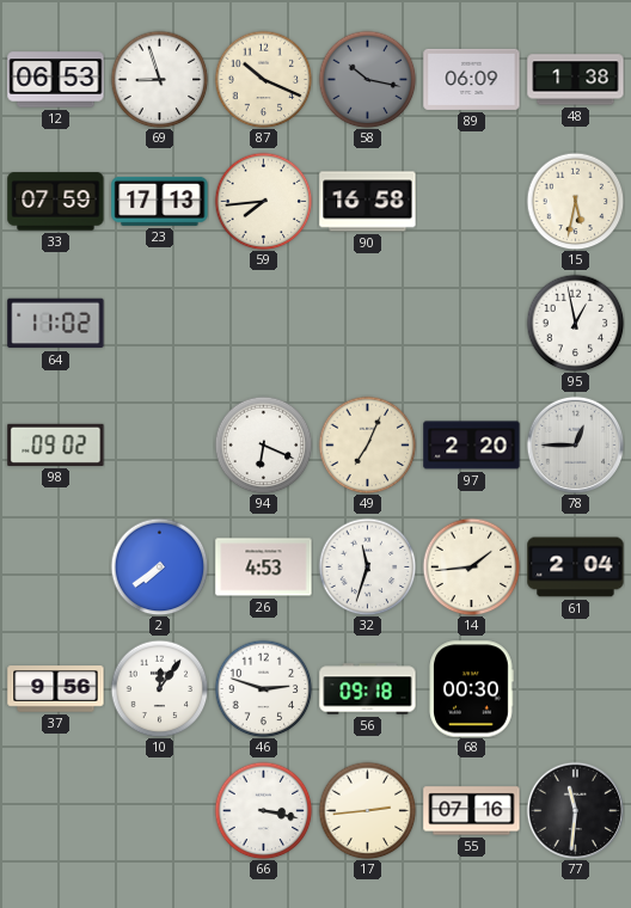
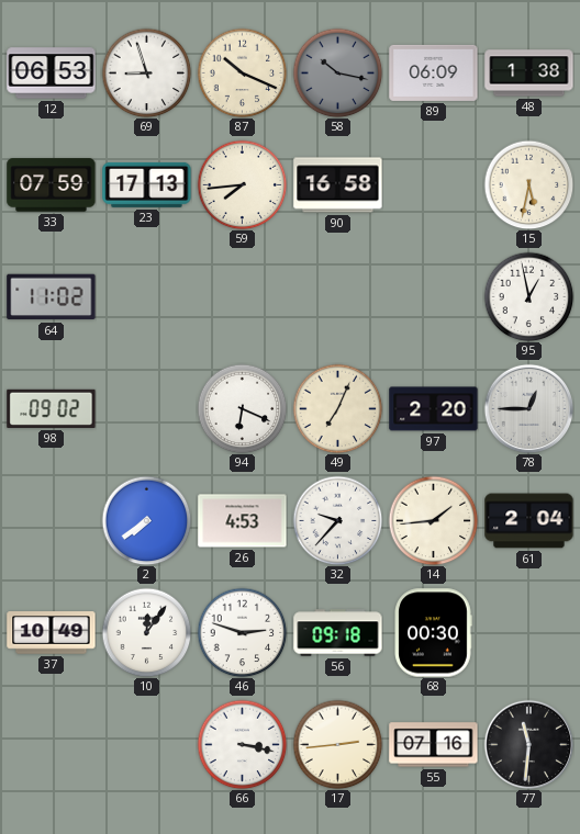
32: 11:33 -> 9:37
37: 9:56 -> 10:49
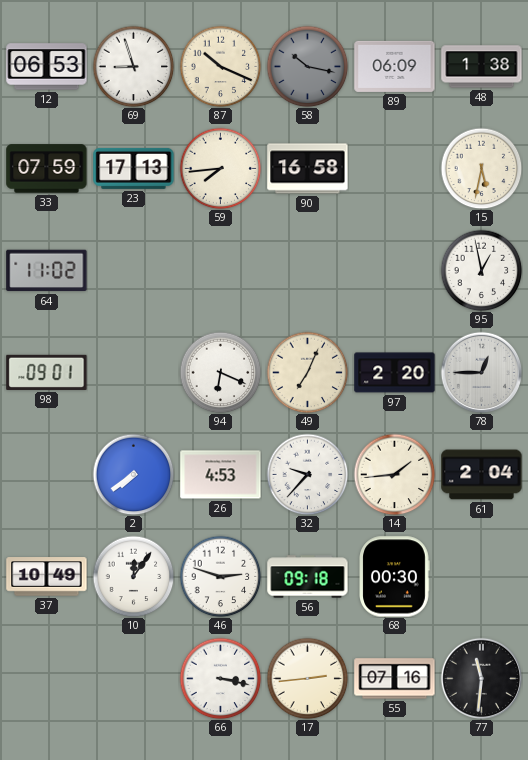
98: 09:02 -> 09:01
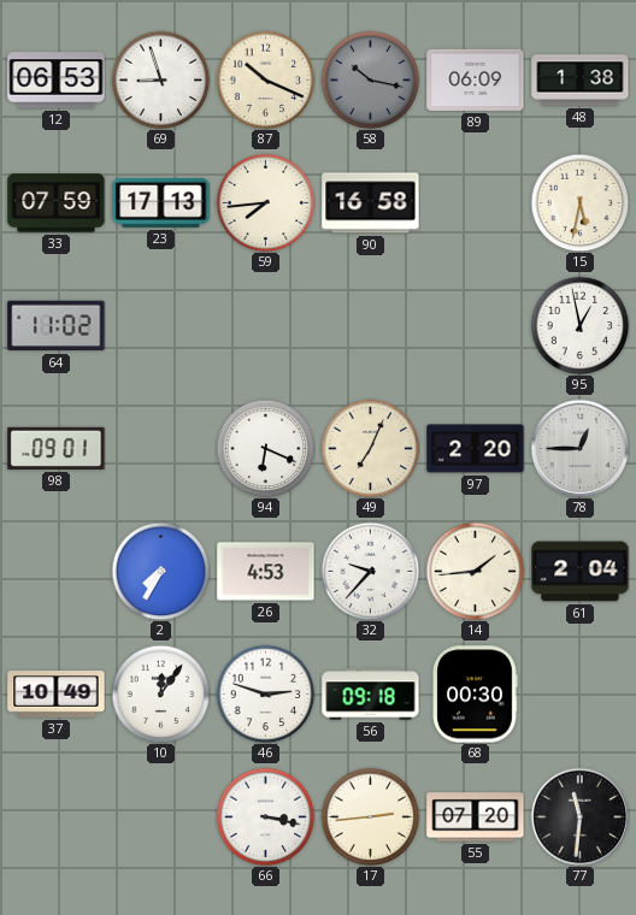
2: 7:39 -> 7:35
55: 07:16 -> 07:20
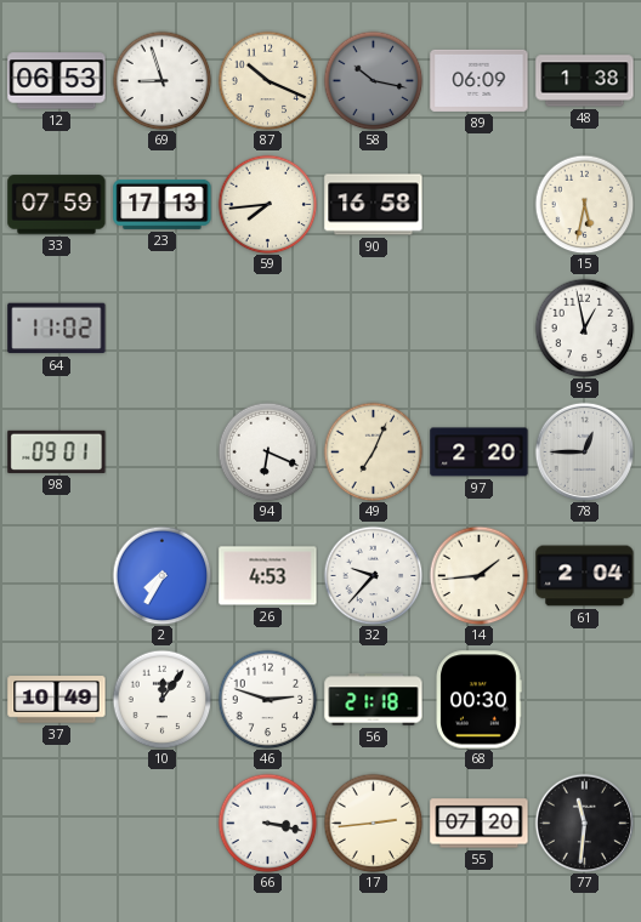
56: 09:18 -> 21:18
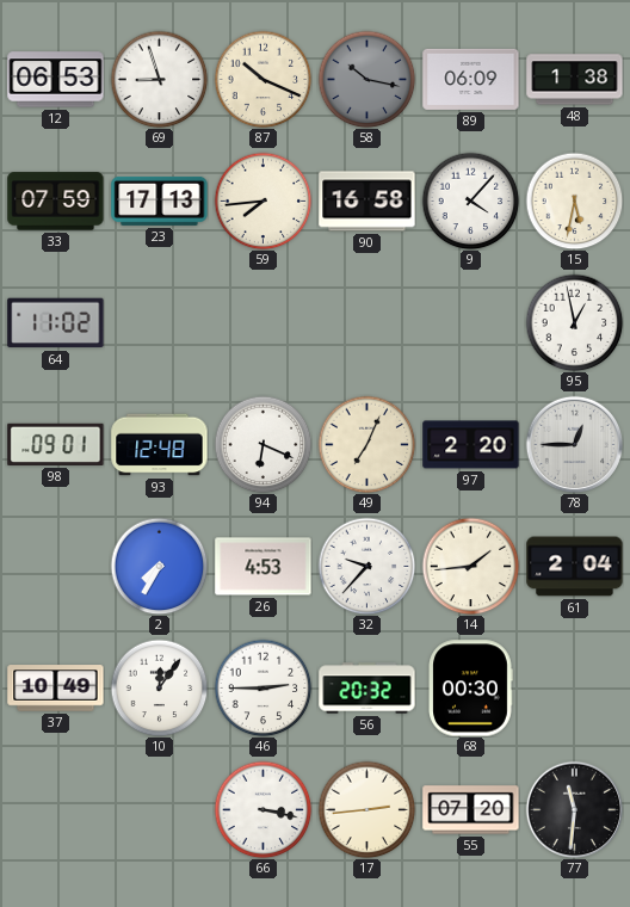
9: none -> 4:07
93: none -> 12:48
46: 2:48 -> 2:45
56: 21:18 -> 20:32
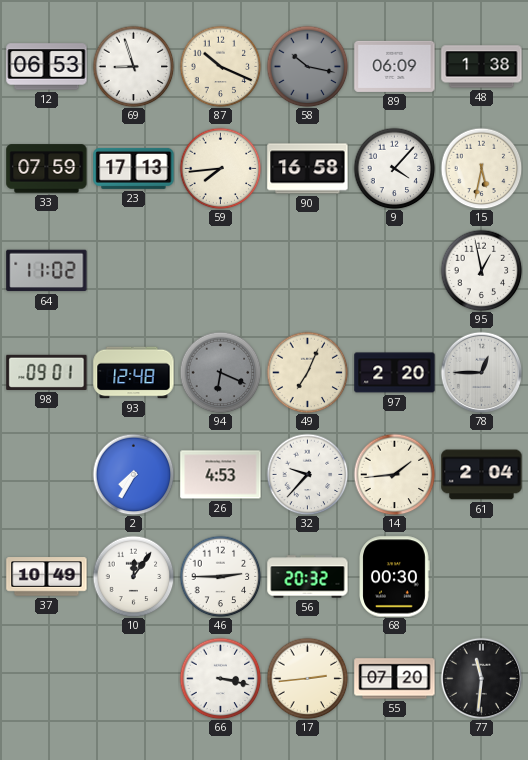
94 dial: white -> grey
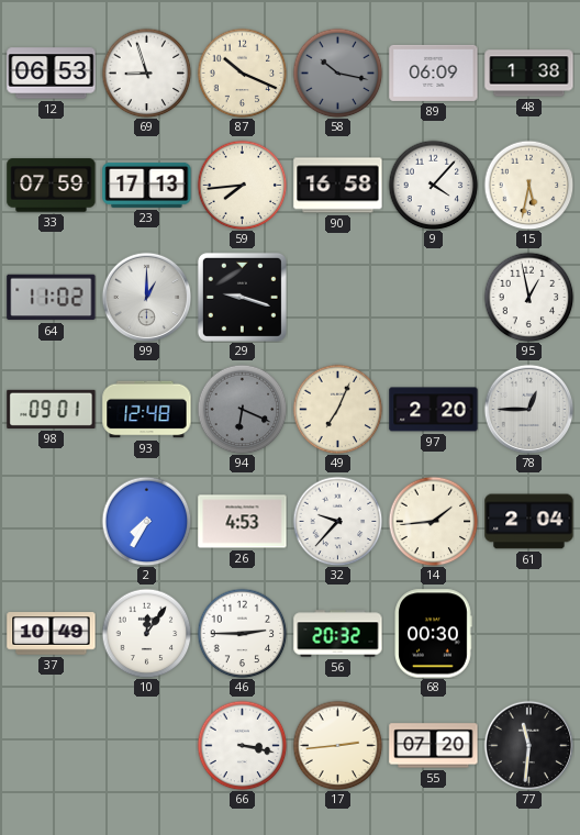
99: none -> 1:00
29: none -> 9:18
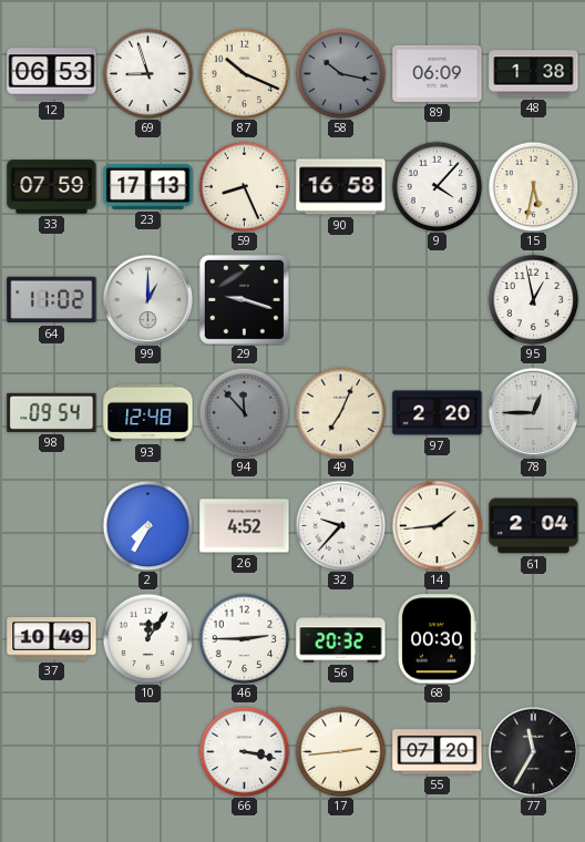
59: 7:44 -> 8:26
98: 09:01 -> 09:54
94: 6:19 -> 11:53
26: 4:53 -> 4:52
77: 11:31 -> 11:35
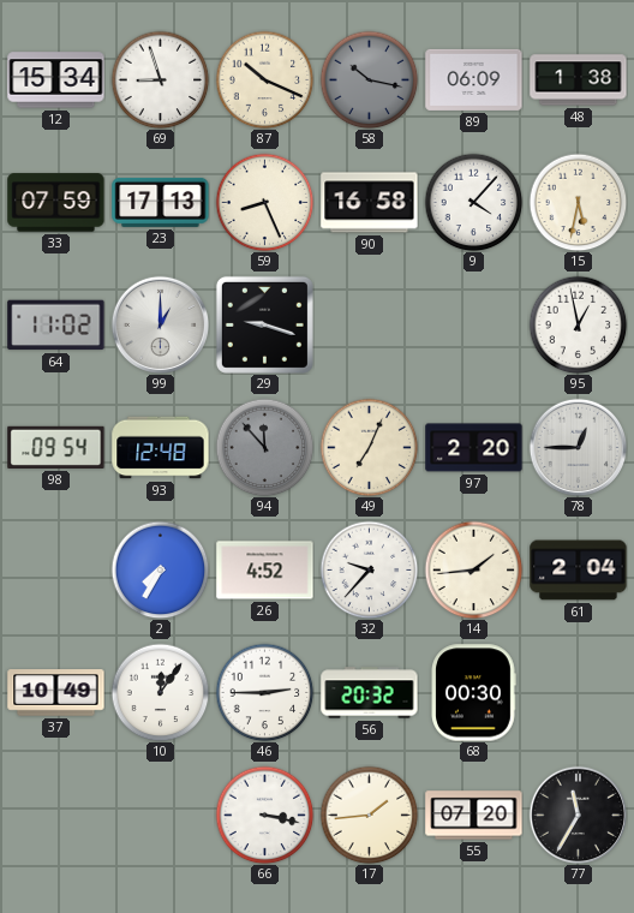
12: 06:53 -> 15:34
17: 2:44 -> 1:44
